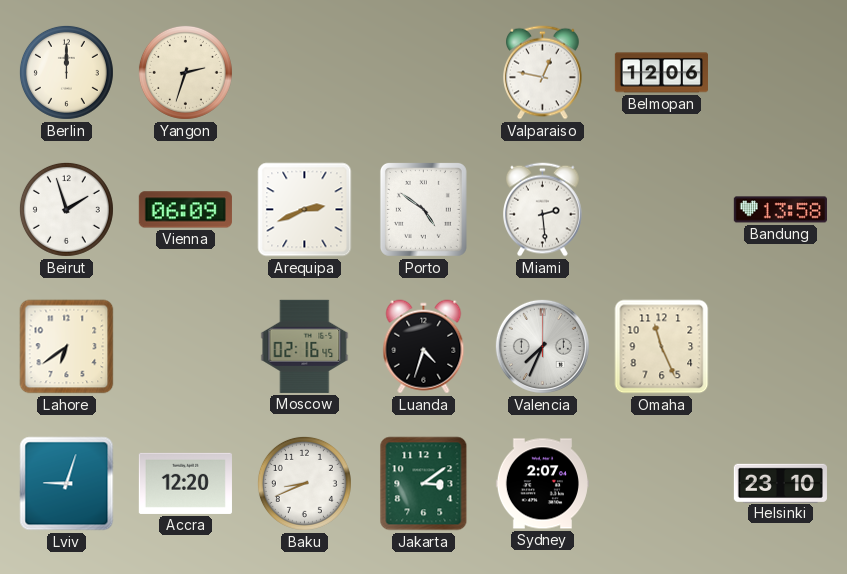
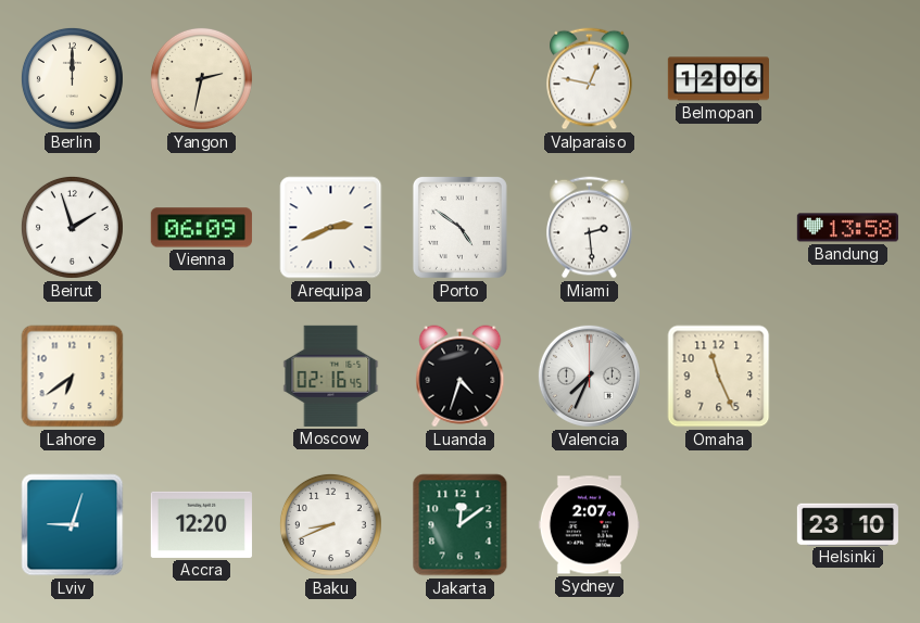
Yangon: 2:33 -> 2:32
Jakarta: 3:09 -> 12:09
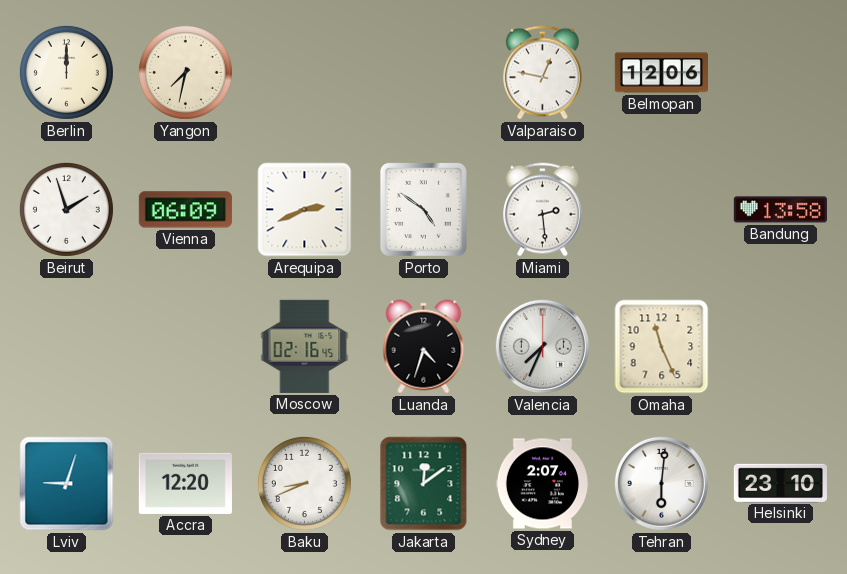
Yangon: 2:32 -> 7:32
Lahore: 6:39 -> none
Tehran: none -> 6:01
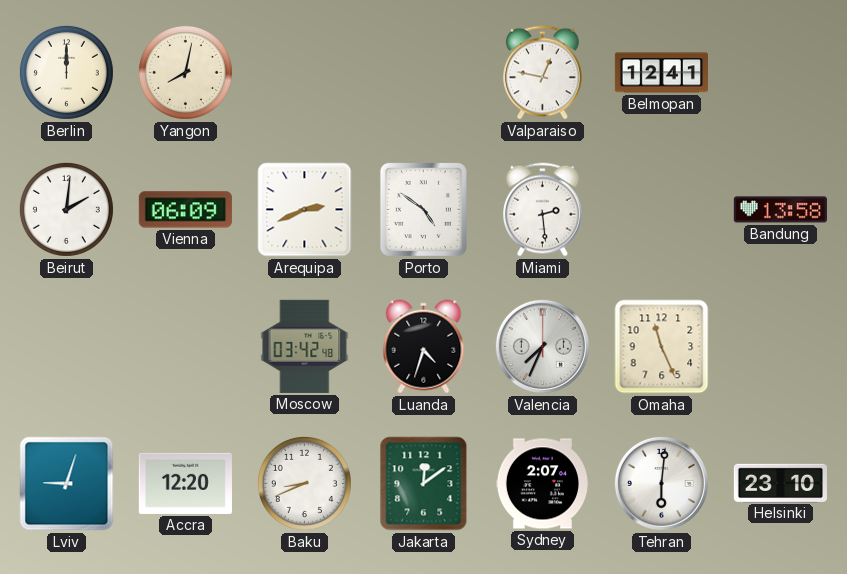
Yangon: 7:32 -> 8:02
Belmopan: 12:06 -> 12:41
Beirut: 1:57 -> 2:01
Moscow: 02:16 -> 03:42
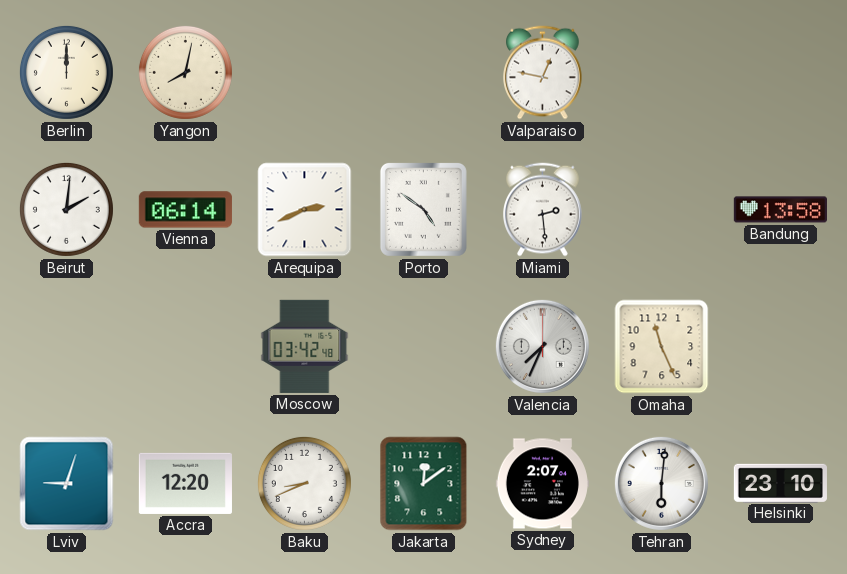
Belmopan: 12:41 -> none
Vienna: 06:09 -> 06:14
Luanda: 4:33 -> none
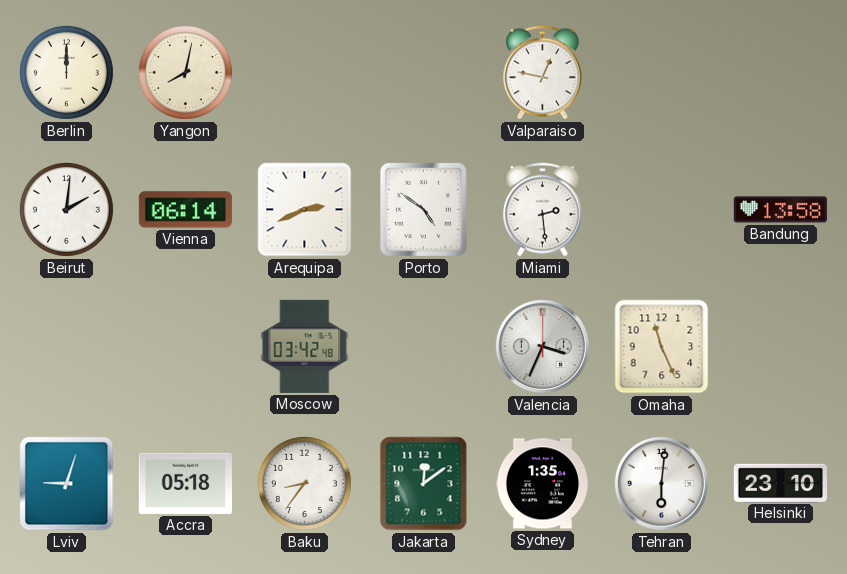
Valencia: 7:34 -> 3:34
Accra: 12:20 -> 05:18
Baku: 8:41 -> 8:36
Sydney: 2:07 -> 1:35
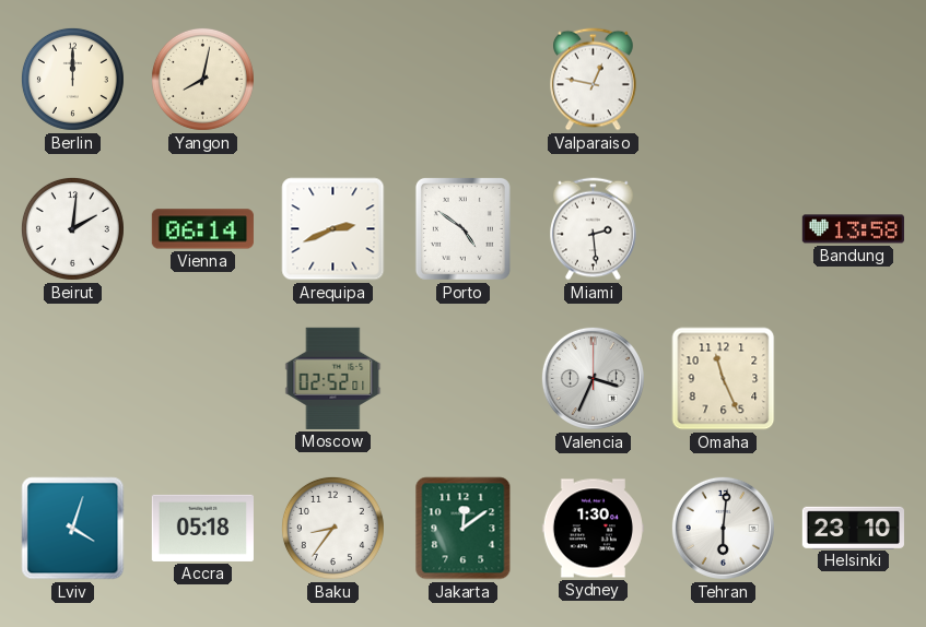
Moscow: 03:42 -> 02:52
Lviv: 9:03 -> 4:03
Sydney: 1:35 -> 1:30
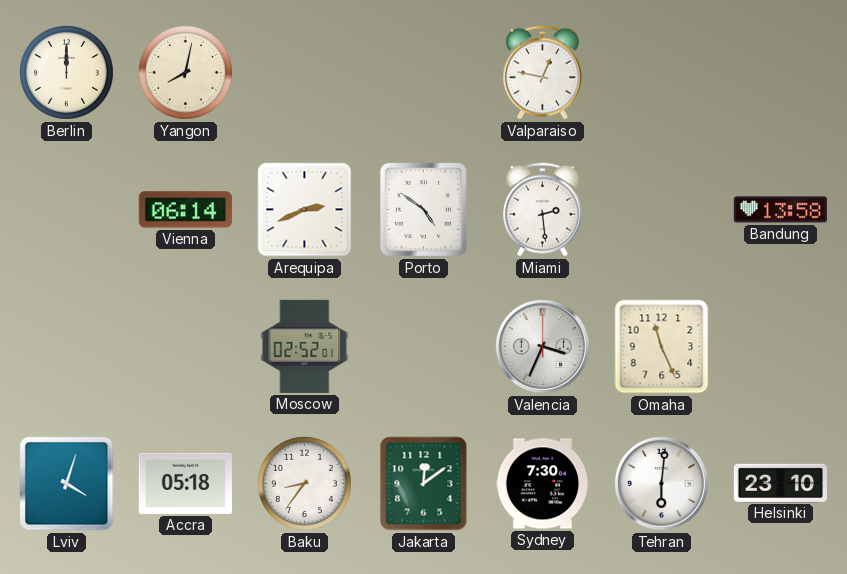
Beirut: 2:01 -> none
Sydney: 1:30 -> 7:30
